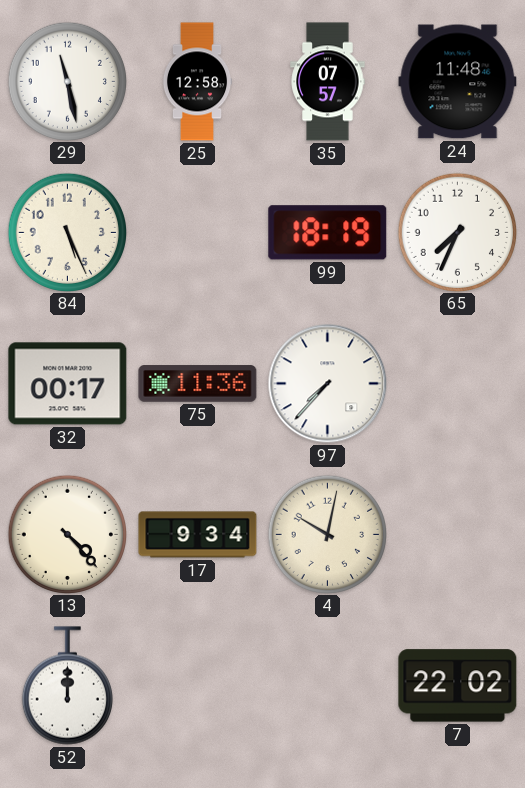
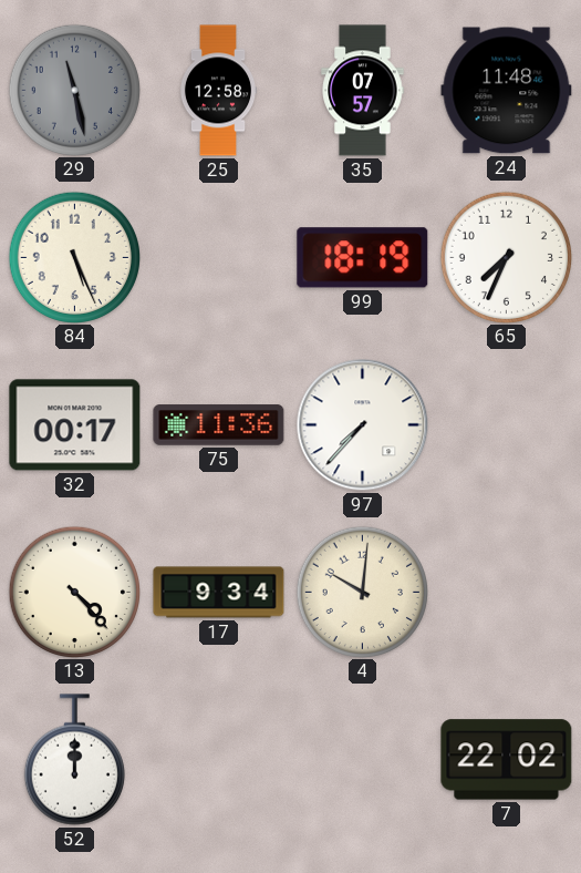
29 dial: white -> grey
4: 10:02 -> 10:01
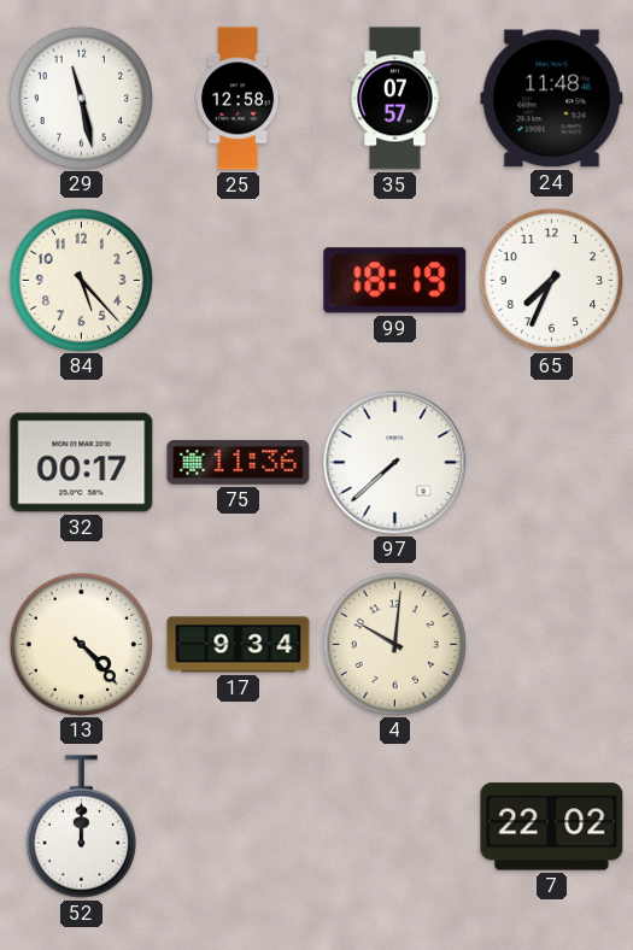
29 dial: grey -> white
84: 5:26 -> 5:23
97: 7:37 -> 7:38
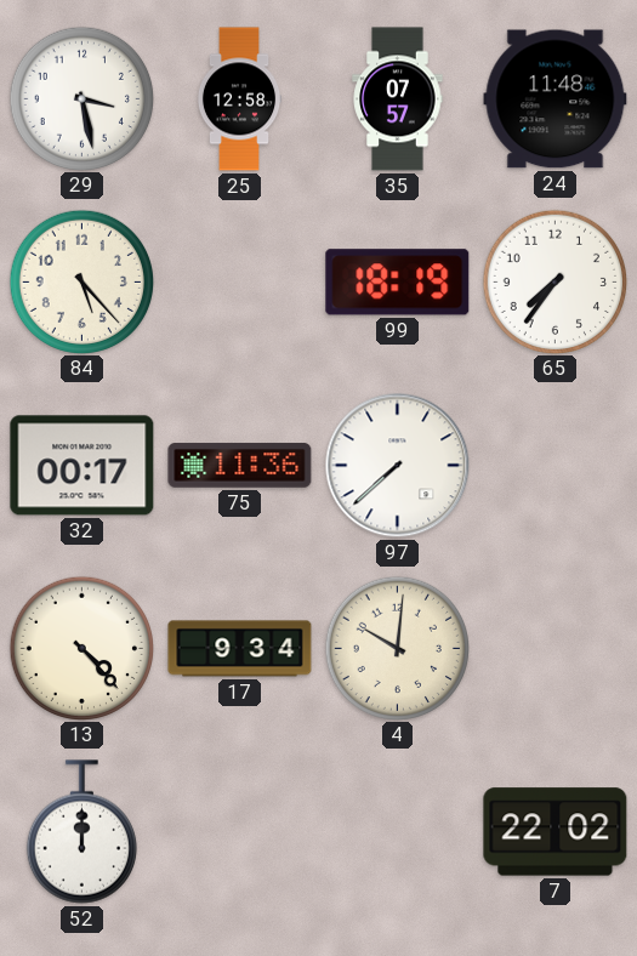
29: 11:28 -> 3:28
65: 7:34 -> 7:36
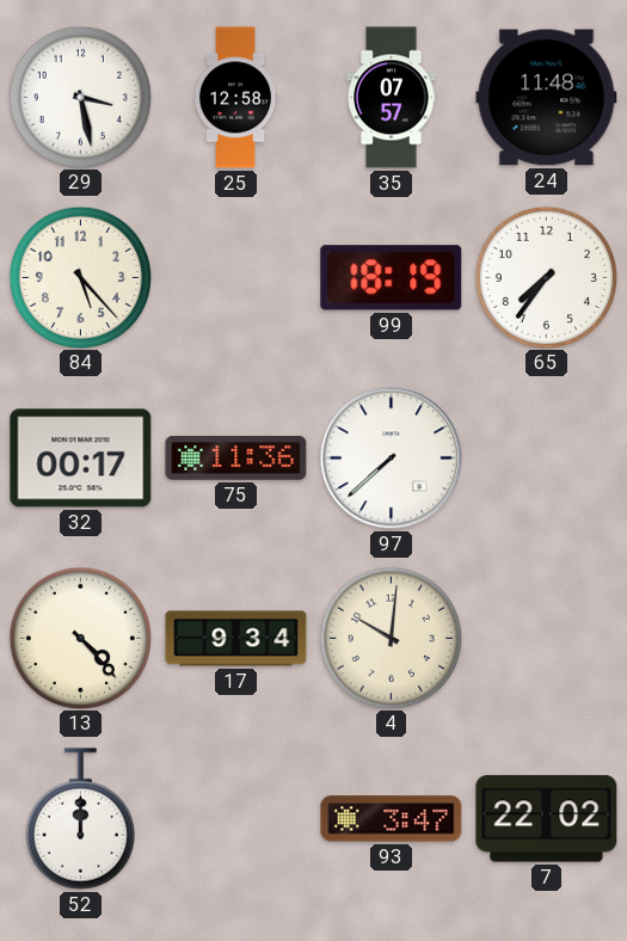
93: none -> 3:47
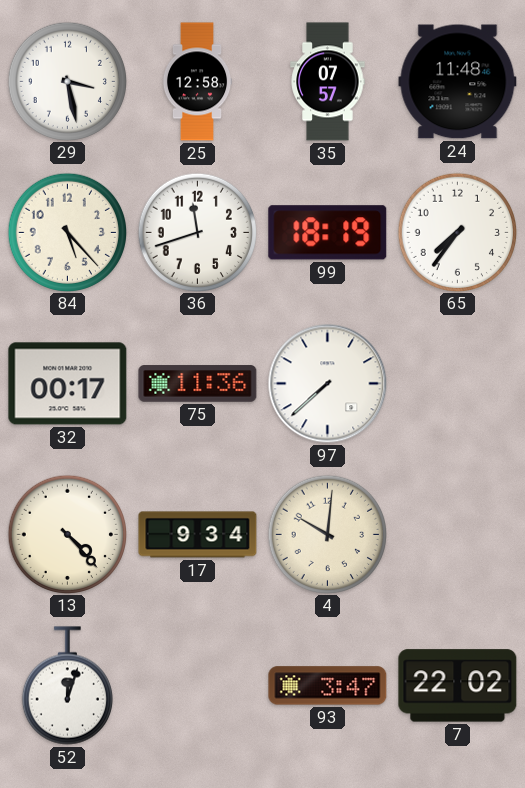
36: none -> 11:42
52: 12:00 -> 12:03
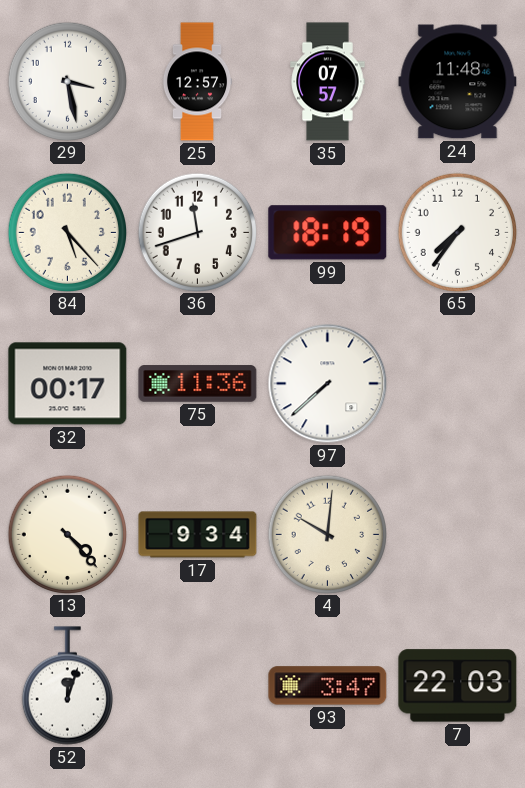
25: 12:58 -> 12:57
7: 22:02 -> 22:03
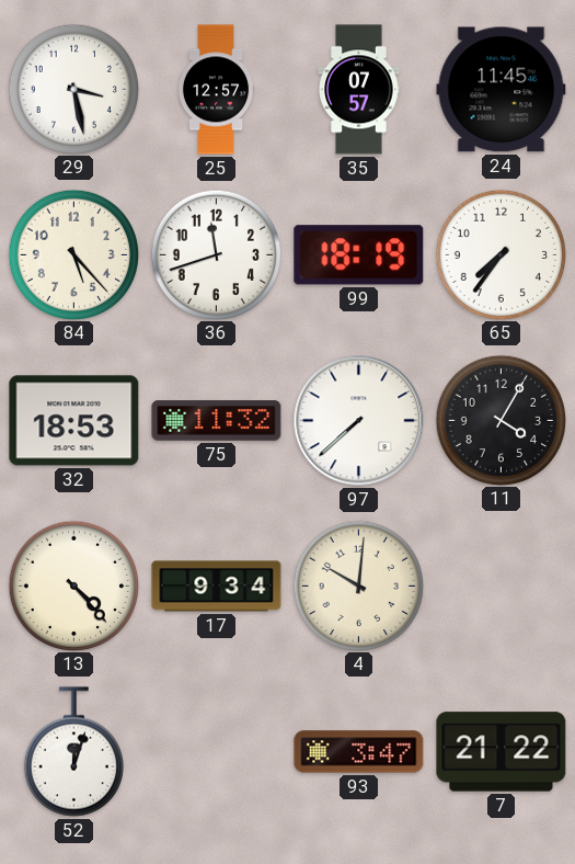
24: 11:48 -> 11:45
32: 00:17 -> 18:53
75: 11:36 -> 11:32
11: none -> 4:05
7: 22:03 -> 21:22
